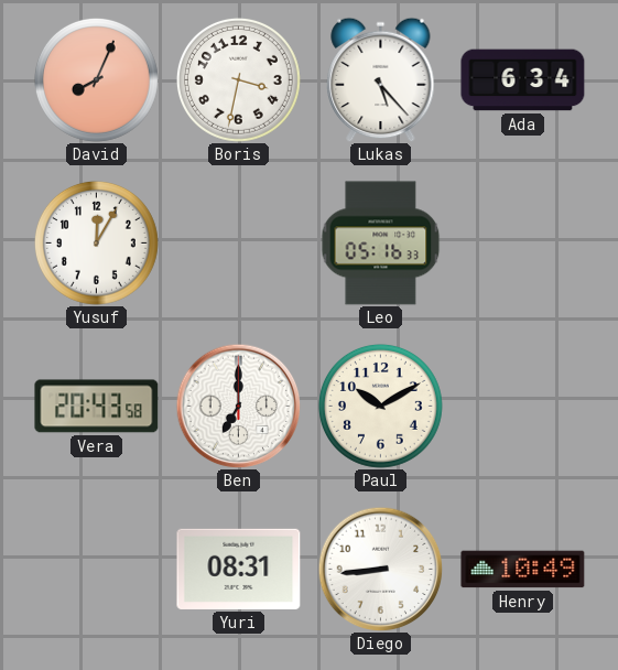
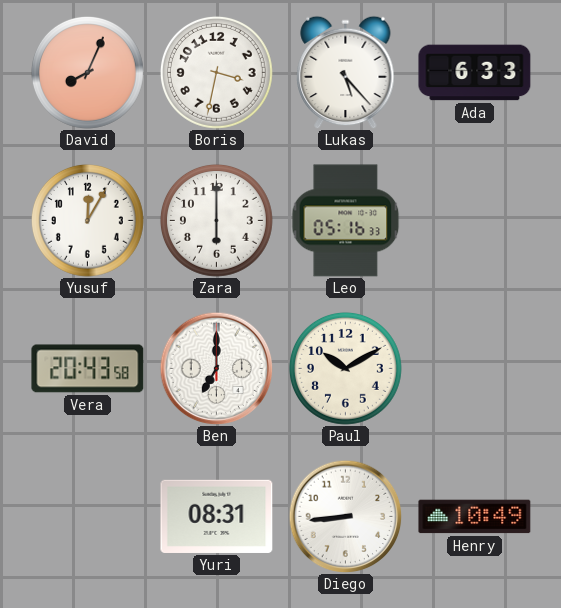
Ada: 6:34 -> 6:33
Zara: none -> 6:00
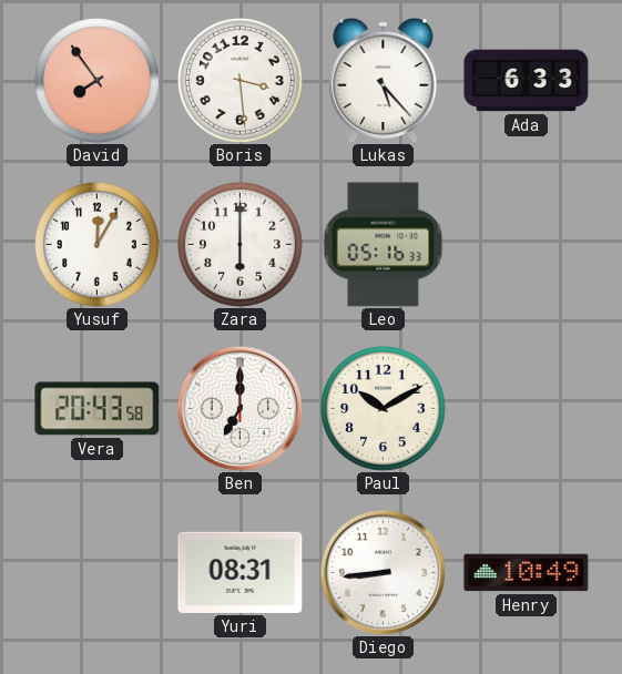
David: 8:04 -> 7:54
Boris: 3:32 -> 3:29
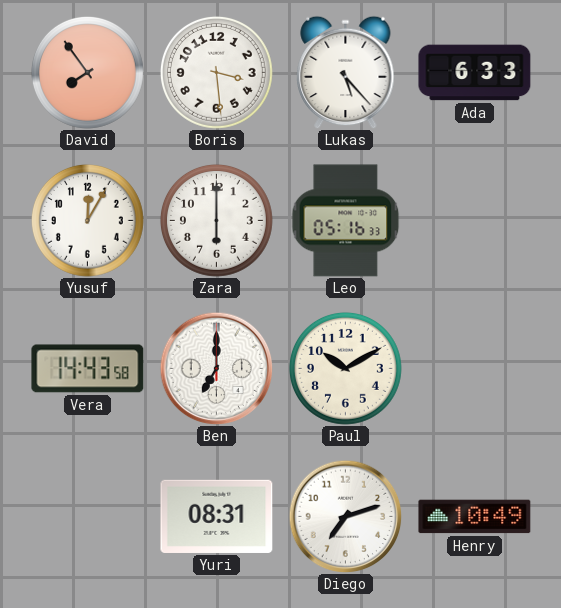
Vera: 20:43 -> 14:43
Diego: 8:44 -> 7:12
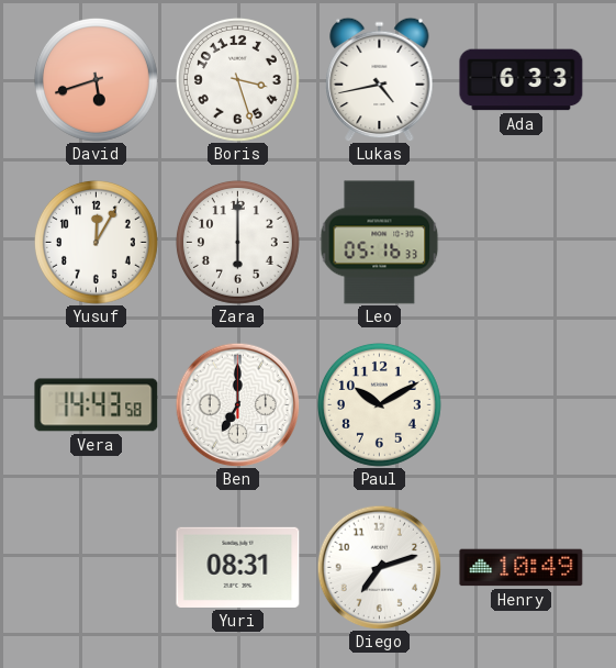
David: 7:54 -> 5:42
Boris: 3:29 -> 3:27
Lukas: 5:23 -> 4:43
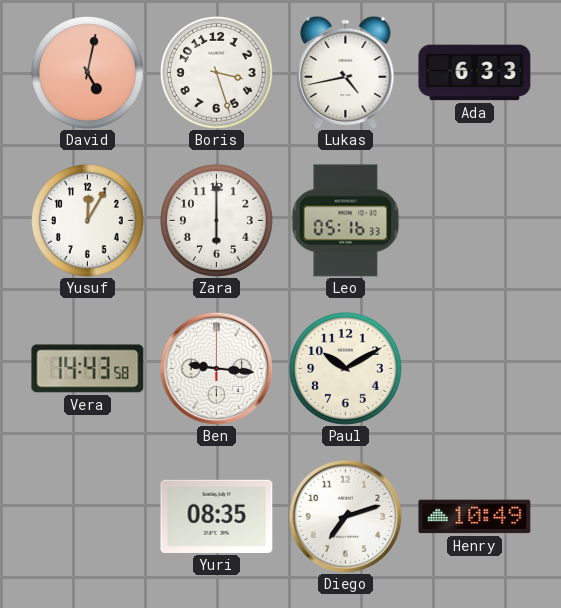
David: 5:42 -> 5:02
Ben: 7:00 -> 9:16
Yuri: 08:31 -> 08:35
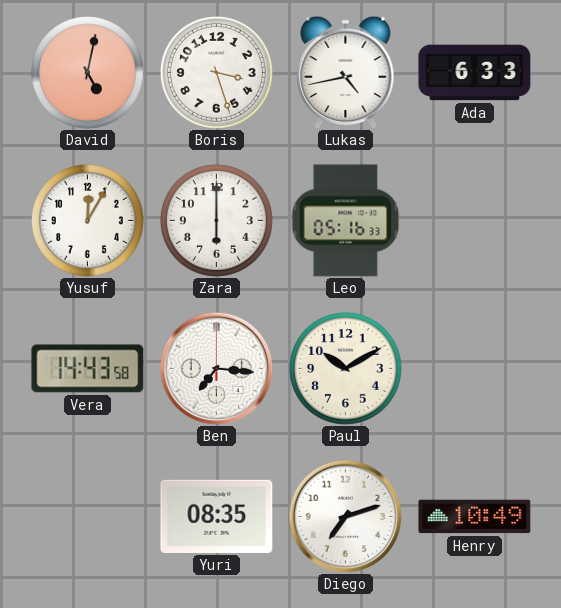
Ben: 9:16 -> 7:16
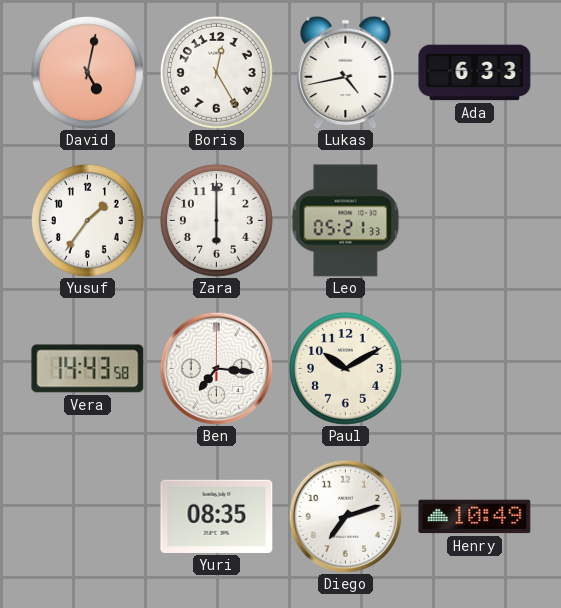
Boris: 3:27 -> 12:25
Yusuf: 12:05 -> 1:36
Leo: 05:16 -> 05:21
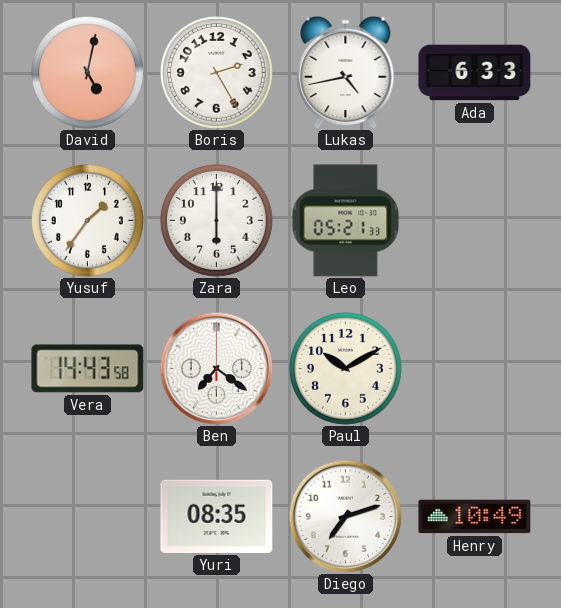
Boris: 12:25 -> 2:25
Ben: 7:16 -> 7:21
